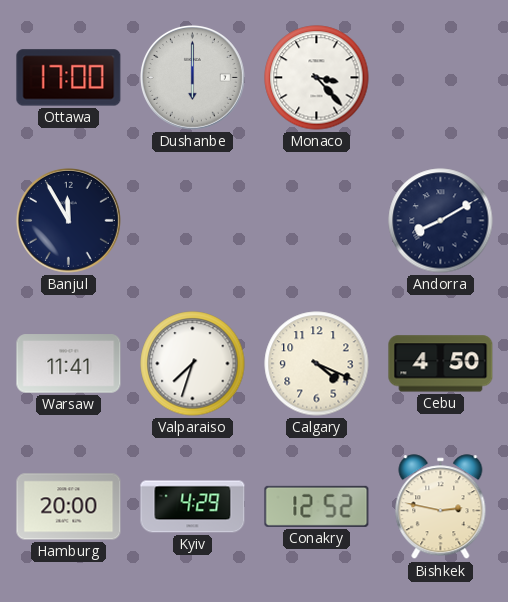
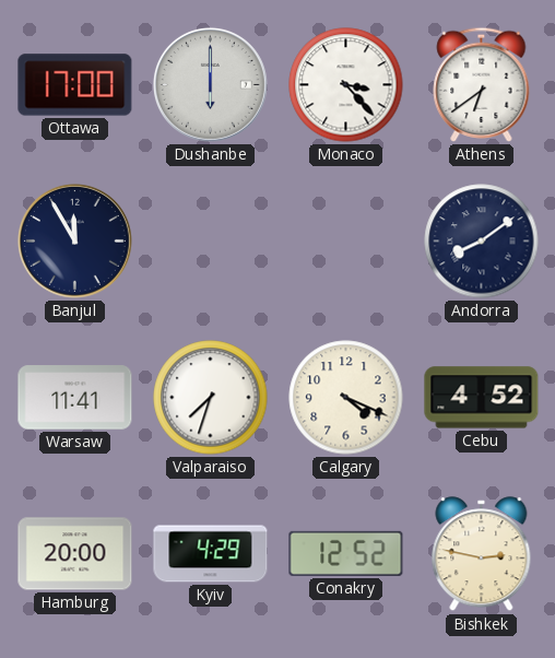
Athens: none -> 6:39
Andorra: 8:10 -> 8:09
Cebu: 4:50 -> 4:52
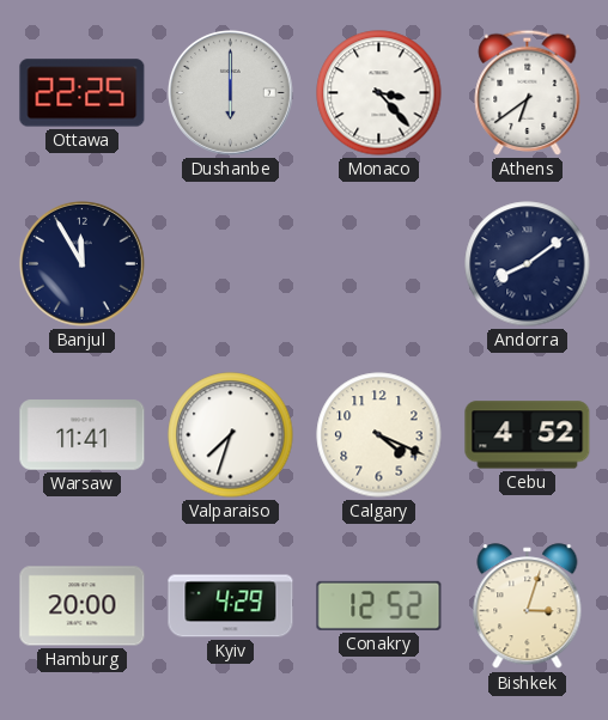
Ottawa: 17:00 -> 22:25
Bishkek: 2:47 -> 3:03
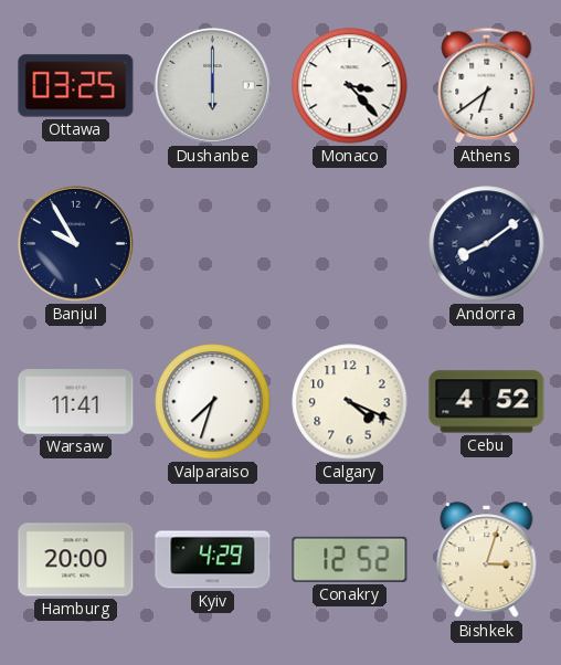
Ottawa: 22:25 -> 03:25
Banjul: 11:55 -> 9:55
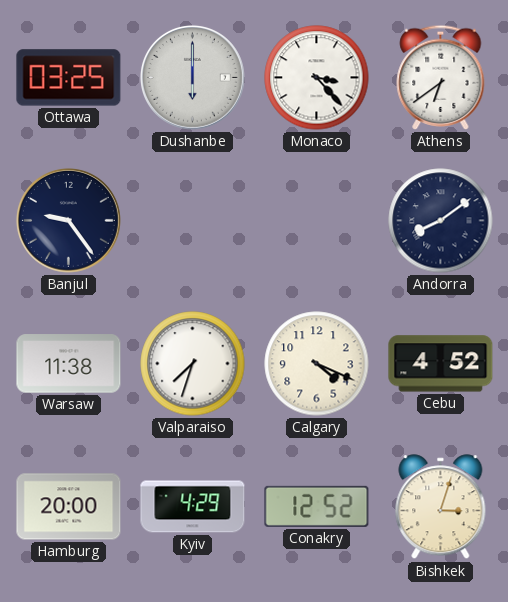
Banjul: 9:55 -> 9:24
Warsaw: 11:41 -> 11:38
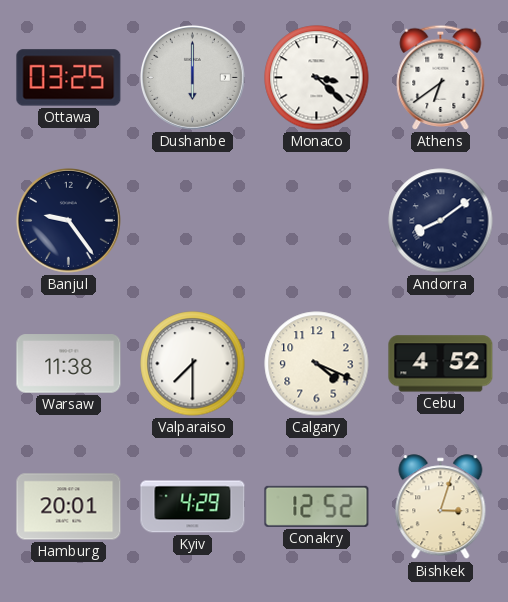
Monaco: 3:23 -> 3:22
Valparaiso: 7:33 -> 7:30
Hamburg: 20:00 -> 20:01
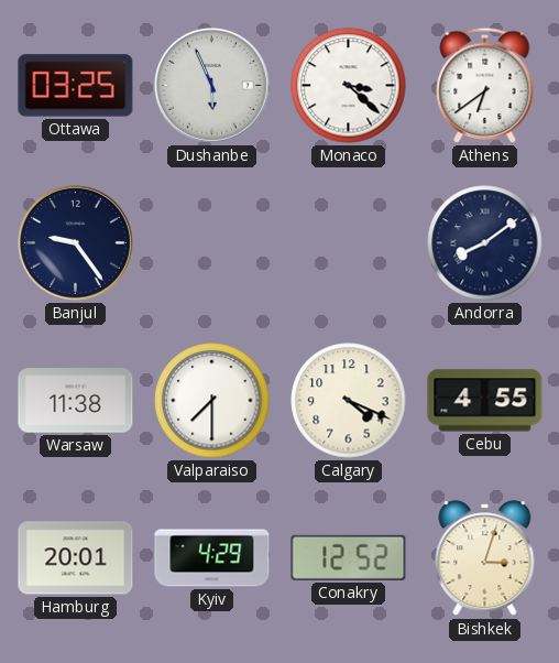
Dushanbe: 6:00 -> 5:56
Cebu: 4:52 -> 4:55
